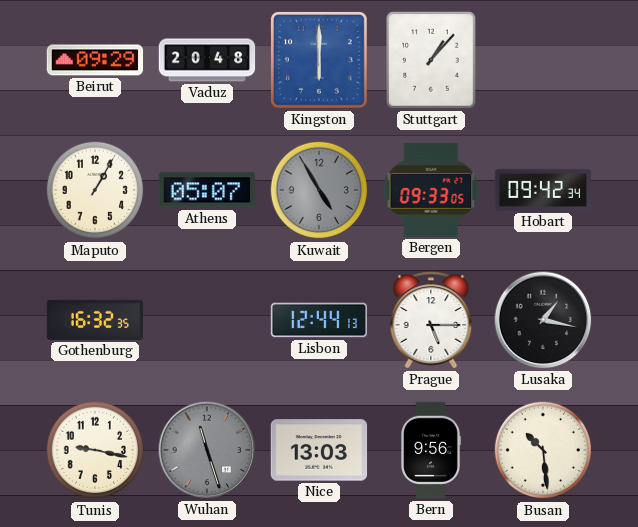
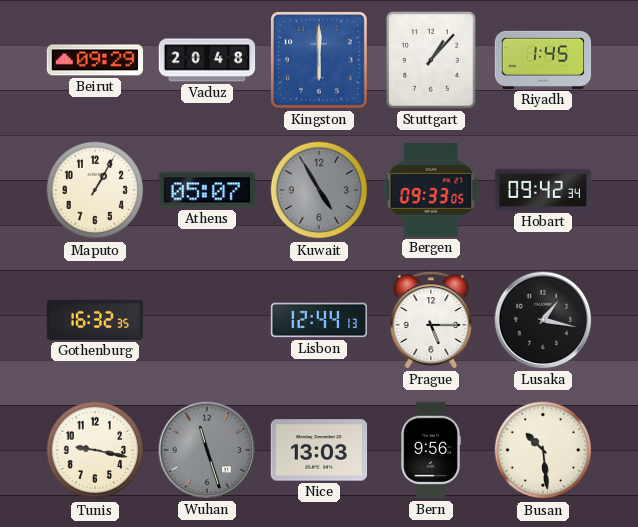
Riyadh: none -> 1:45
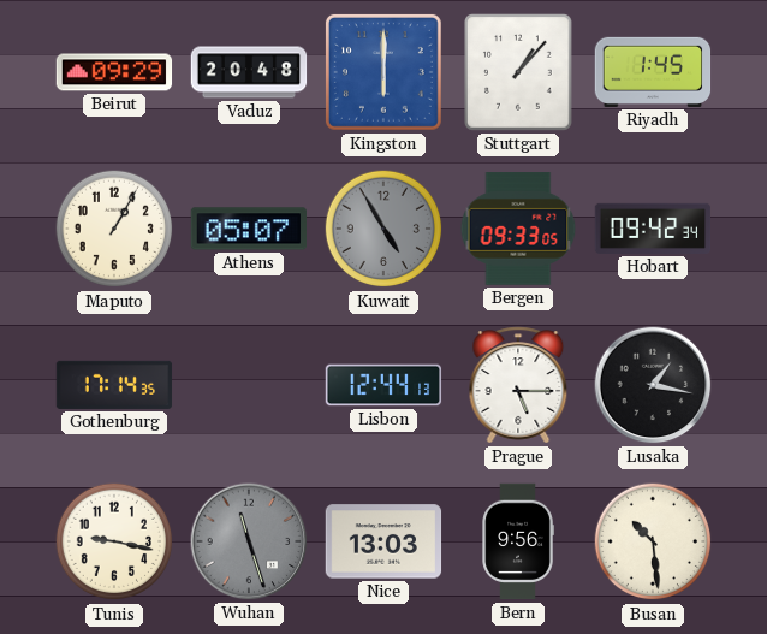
Gothenburg: 16:32 -> 17:14
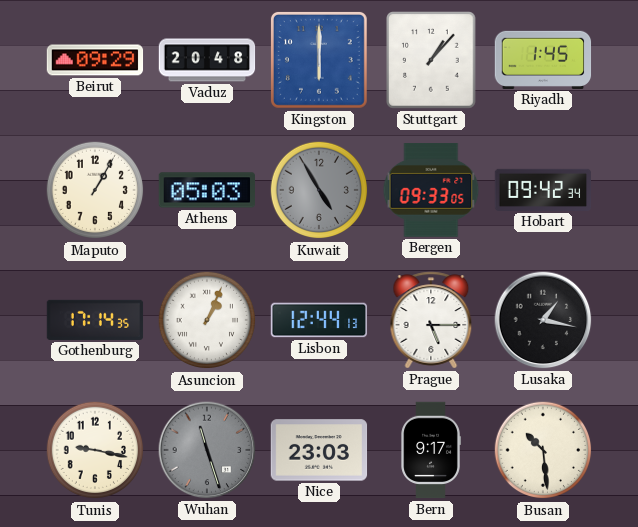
Athens: 05:07 -> 05:03
Asuncion: none -> 1:04
Nice: 13:03 -> 23:03
Bern: 9:56 -> 9:17
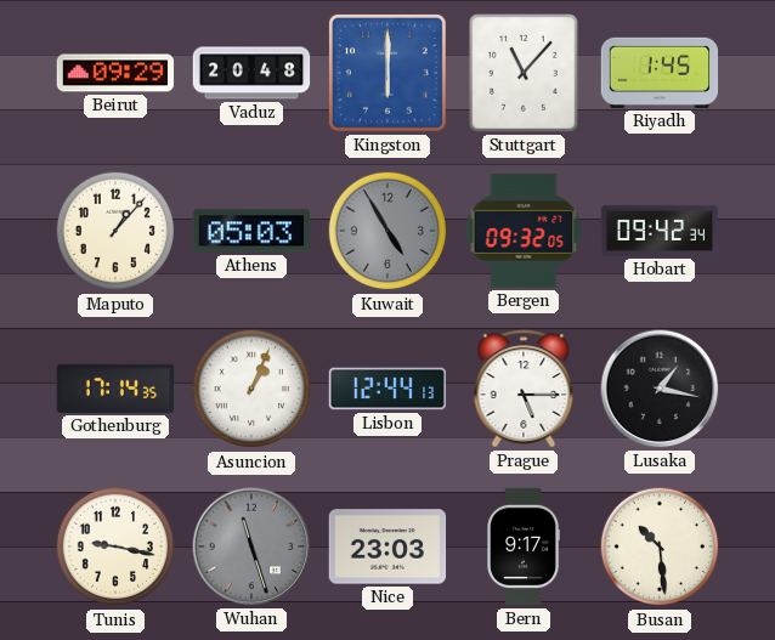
Stuttgart: 1:07 -> 11:07
Maputo: 1:05 -> 1:07
Bergen: 09:33 -> 09:32
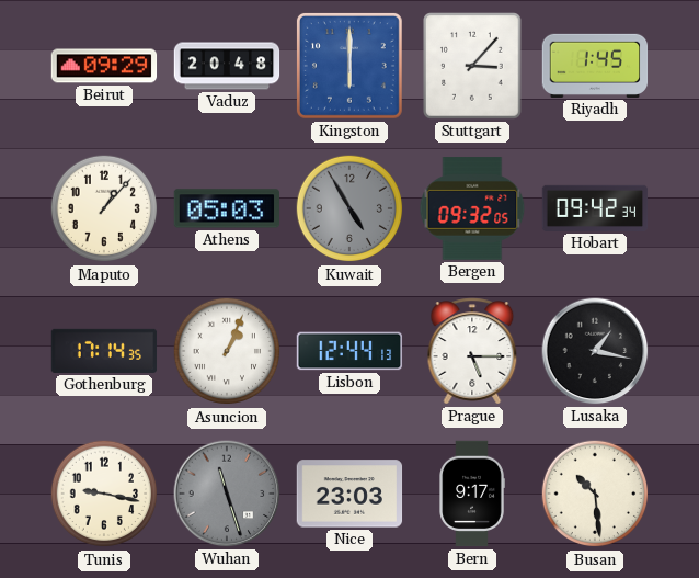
Stuttgart: 11:07 -> 3:07
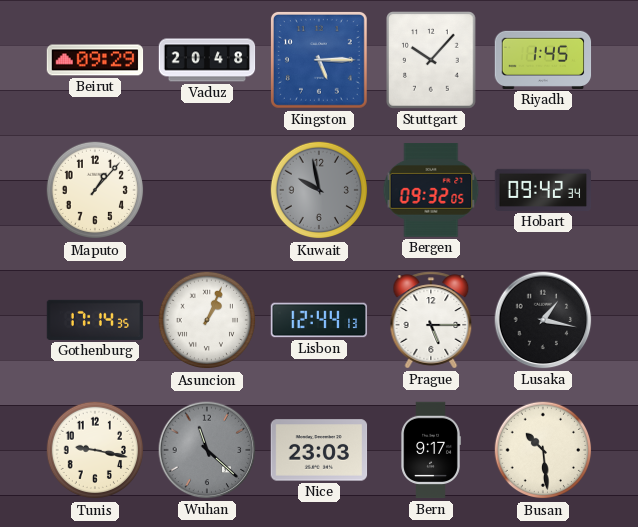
Kingston: 6:00 -> 5:15
Stuttgart: 3:07 -> 10:07
Athens: 05:03 -> none
Kuwait: 4:55 -> 9:58
Wuhan: 11:27 -> 11:22
